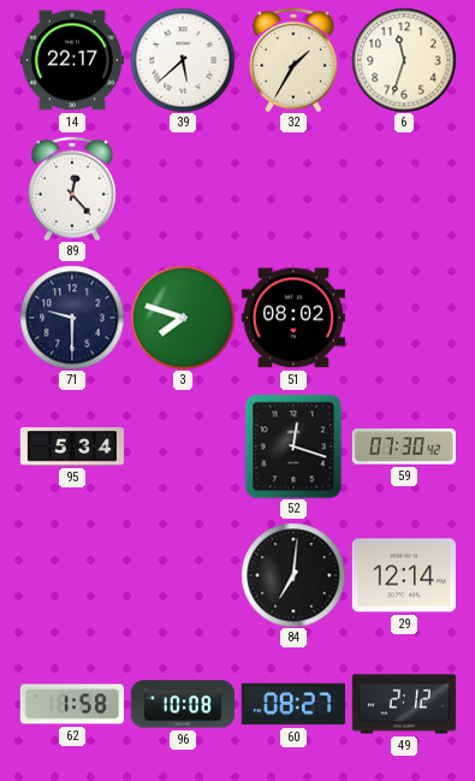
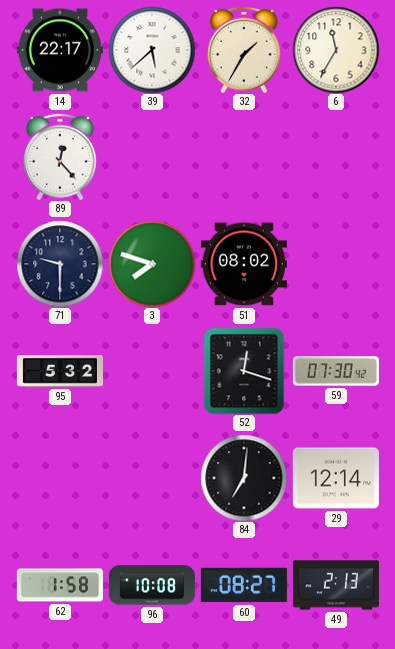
6: 11:33 -> 11:35
95: 5:34 -> 5:32
49: 2:12 -> 2:13
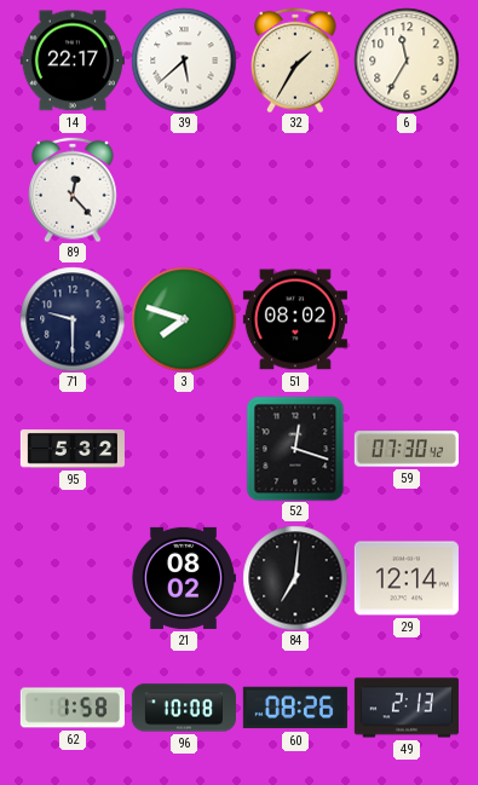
21: none -> 08:02
60: 08:27 -> 08:26
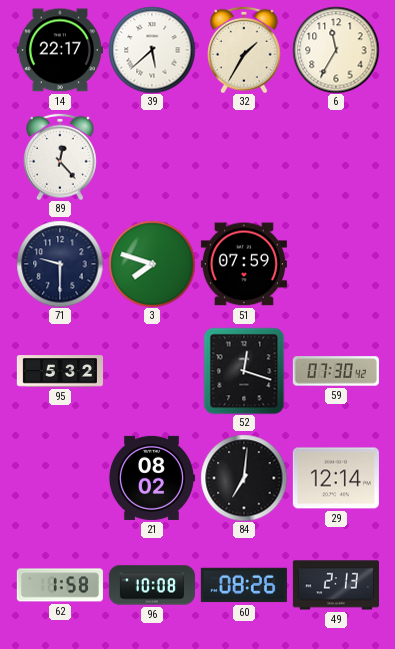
51: 08:02 -> 07:59
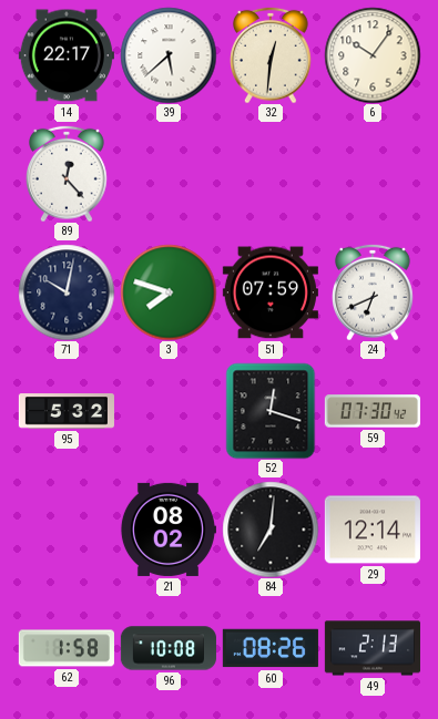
32: 1:35 -> 12:31
6: 11:35 -> 10:06
71: 9:30 -> 10:02
24: none -> 6:41
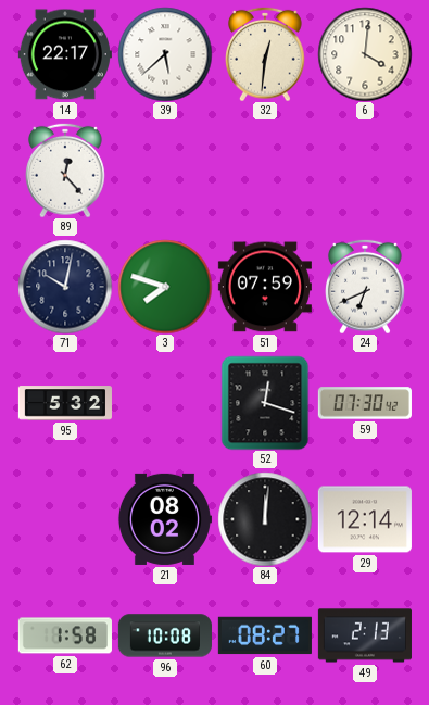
6: 10:06 -> 4:01
84: 7:01 -> 12:01
60: 08:26 -> 08:27
